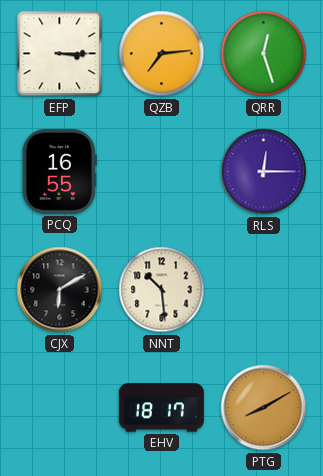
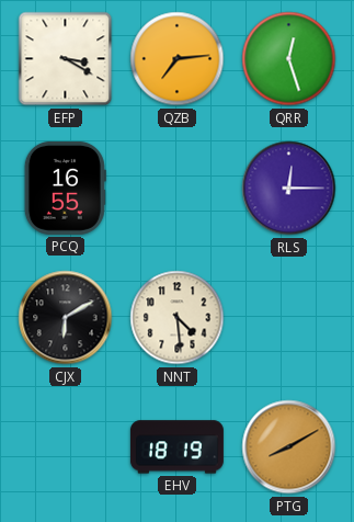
EFP: 3:15 -> 3:20
NNT: 10:29 -> 4:29
EHV: 18:17 -> 18:19
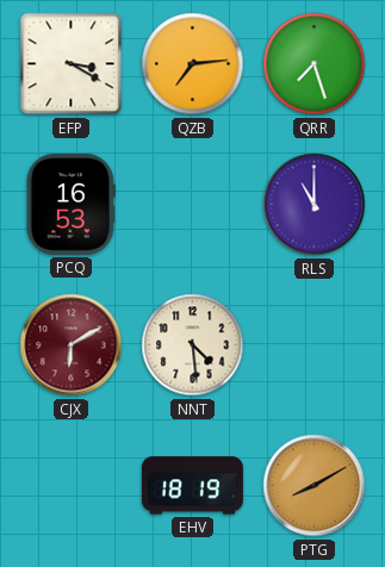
QRR: 12:27 -> 7:27
PCQ: 16:55 -> 16:53
RLS: 12:15 -> 11:00
CJX dial: black -> burgundy
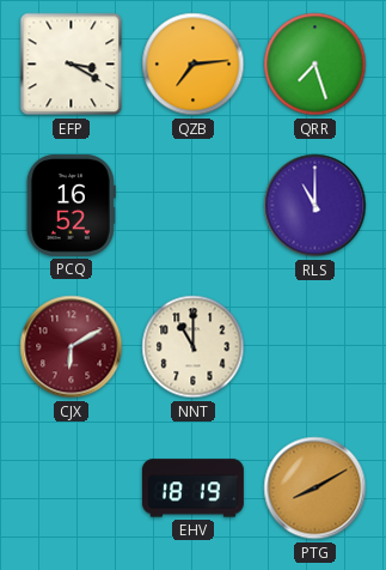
PCQ: 16:53 -> 16:52
NNT: 4:29 -> 11:00
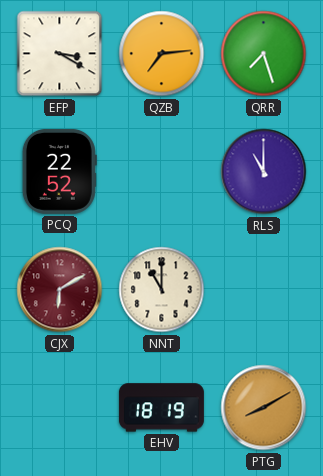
PCQ: 16:52 -> 22:52
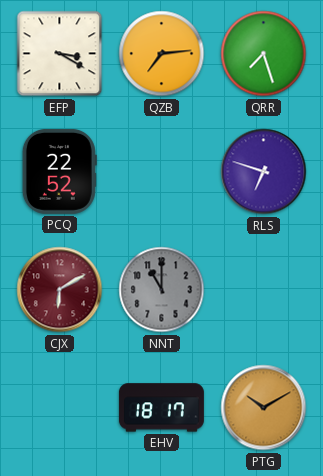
RLS: 11:00 -> 6:48
NNT dial: cream -> grey
EHV: 18:19 -> 18:17
PTG: 8:10 -> 10:10
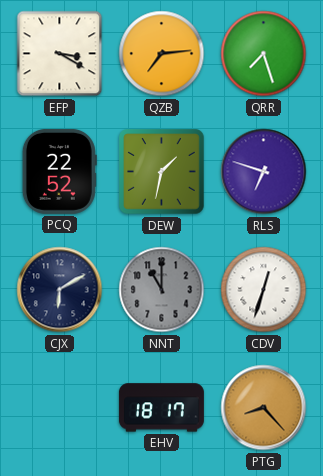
DEW: none -> 1:32
CJX dial: burgundy -> navy
CDV: none -> 12:33
PTG: 10:10 -> 8:23
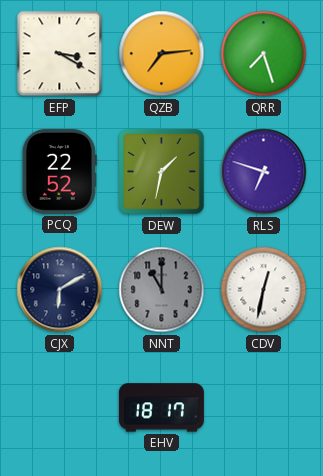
CDV: 12:33 -> 12:32
PTG: 8:23 -> none
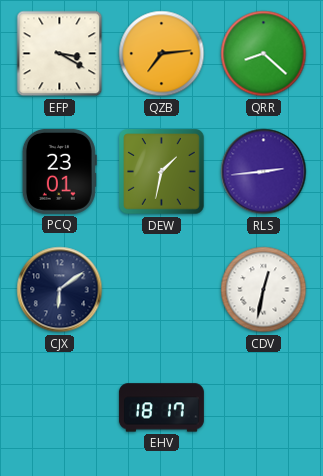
QRR: 7:27 -> 8:22
PCQ: 22:52 -> 23:01
RLS: 6:48 -> 2:44
CJX: 6:10 -> 6:09
NNT: 11:00 -> none
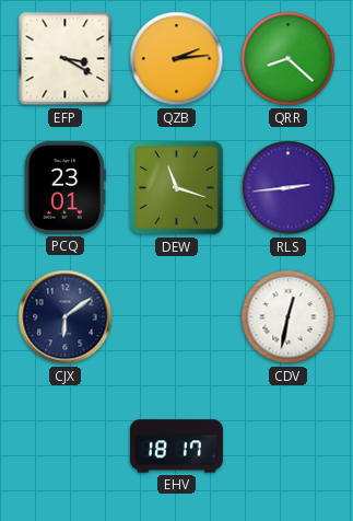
QZB: 7:14 -> 2:14
DEW: 1:32 -> 11:18
